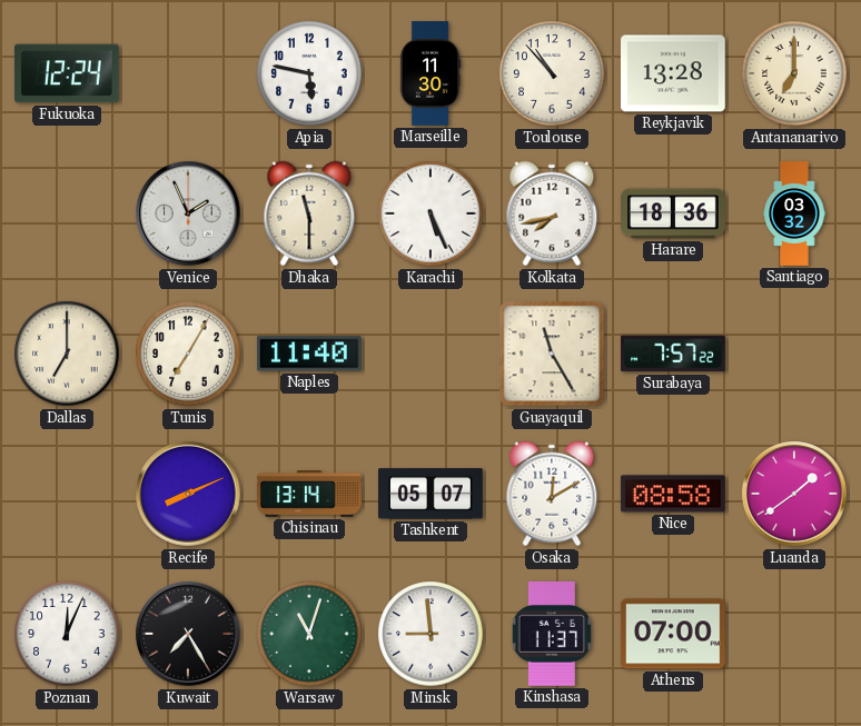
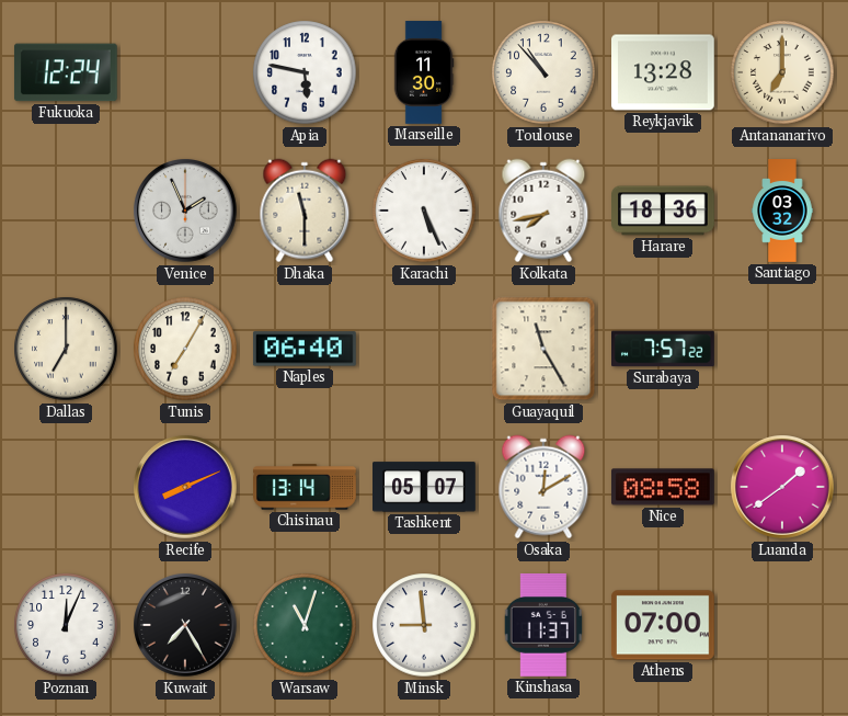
Naples: 11:40 -> 06:40
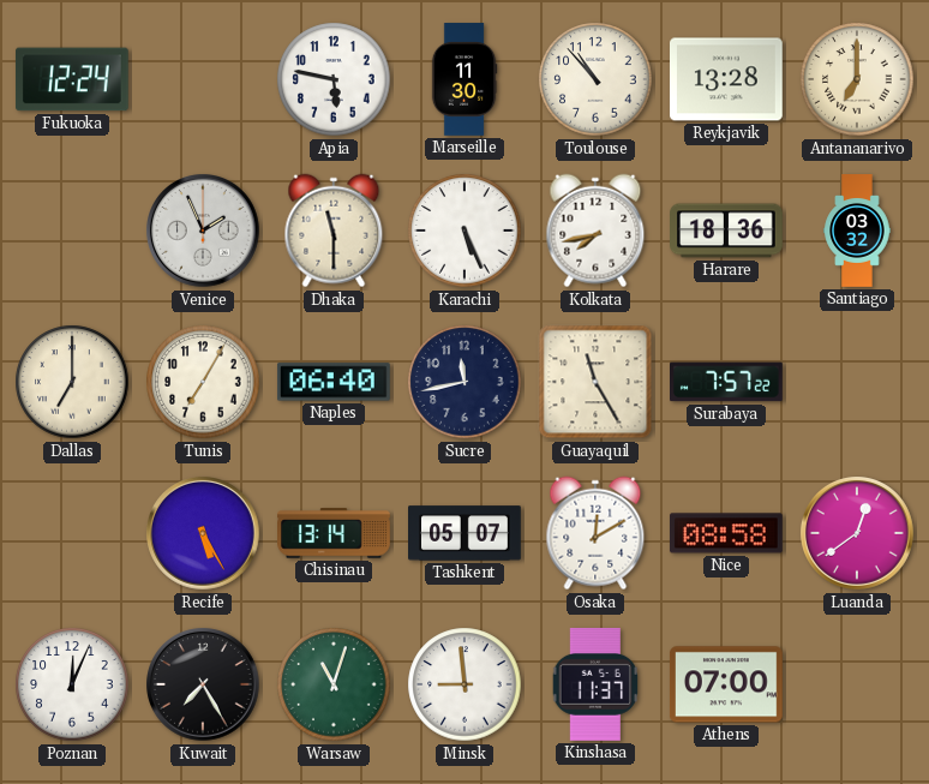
Sucre: none -> 11:43
Recife: 8:11 -> 5:25
Luanda: 1:39 -> 12:39
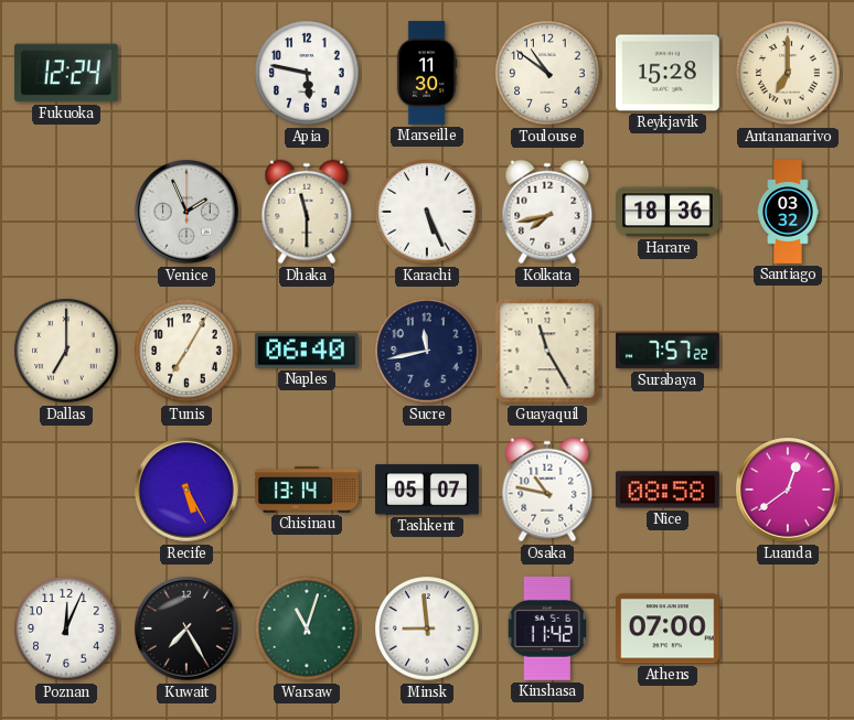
Toulouse: 10:53 -> 10:51
Reykjavik: 13:28 -> 15:28
Osaka: 12:10 -> 10:47
Kinshasa: 11:37 -> 11:42
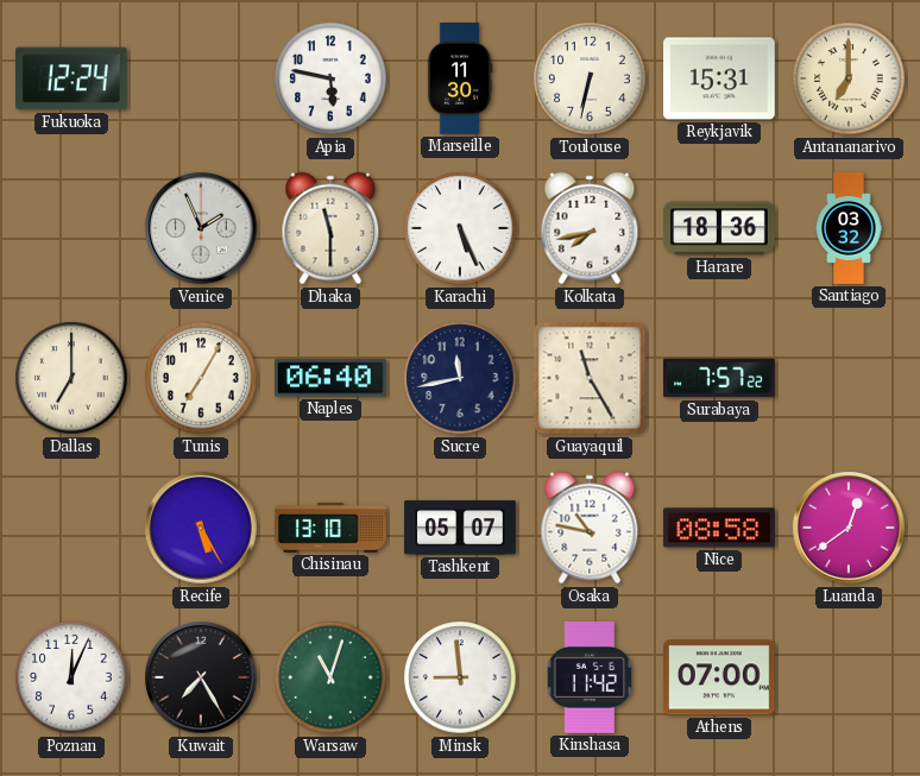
Toulouse: 10:51 -> 6:32
Reykjavik: 15:28 -> 15:31
Chisinau: 13:14 -> 13:10
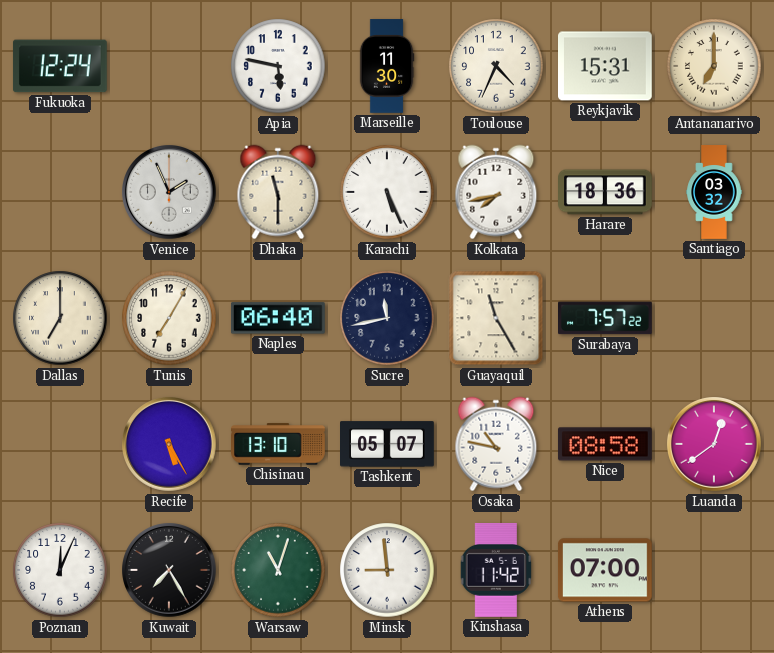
Toulouse: 6:32 -> 4:34
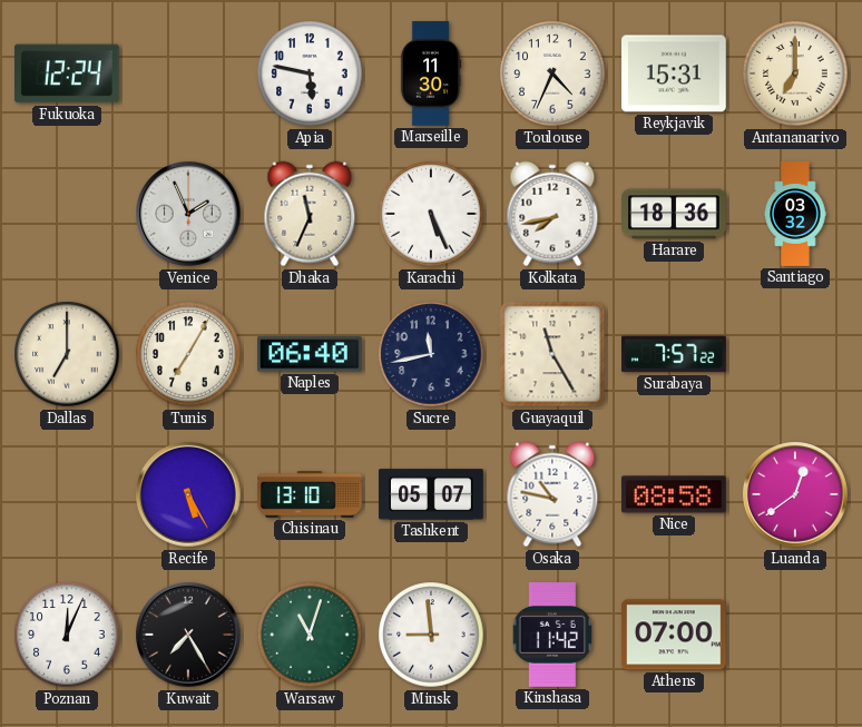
Dhaka: 11:30 -> 11:34
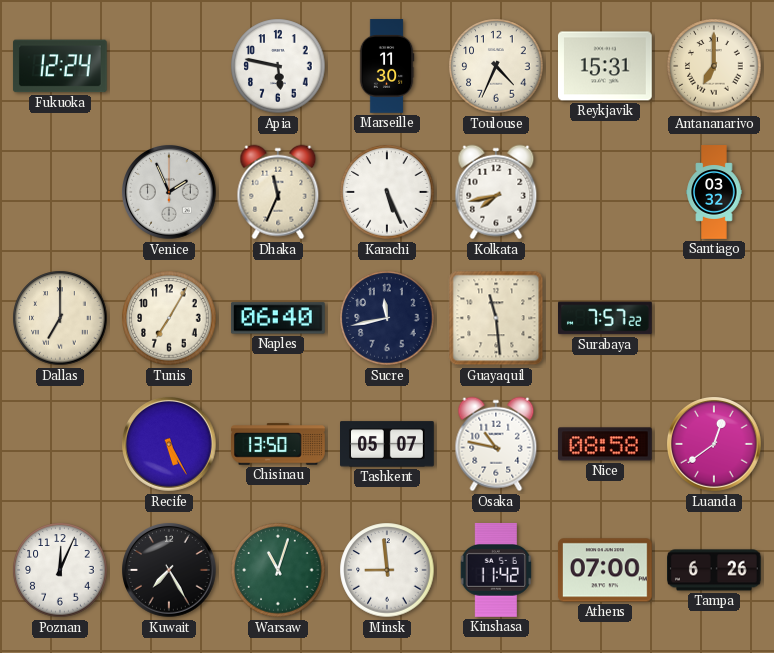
Harare: 18:36 -> none
Guayaquil: 11:25 -> 11:29
Chisinau: 13:10 -> 13:50
Tampa: none -> 6:26
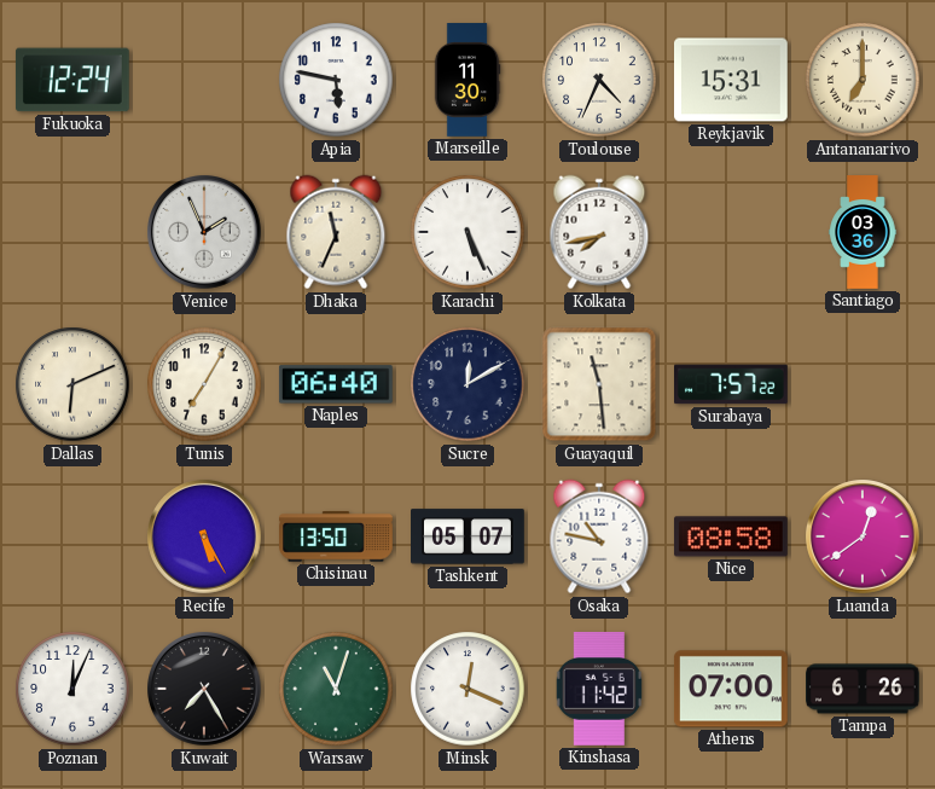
Santiago: 03:32 -> 03:36
Dallas: 7:00 -> 6:11
Sucre: 11:43 -> 12:10
Minsk: 8:59 -> 12:19
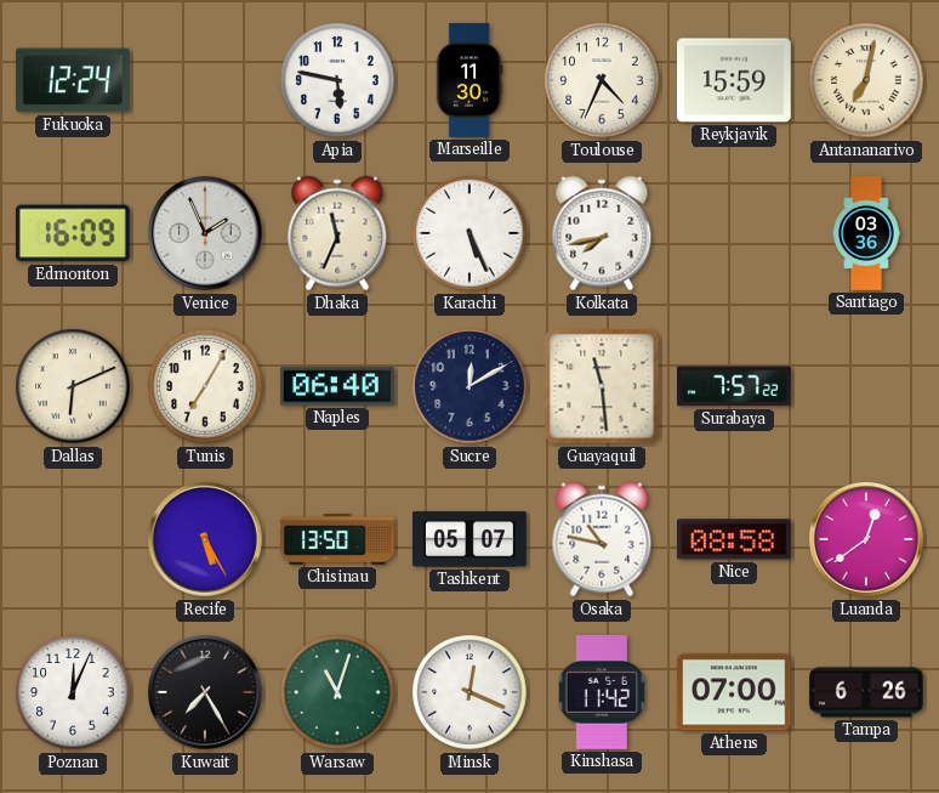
Reykjavik: 15:31 -> 15:59
Antananarivo: 7:00 -> 7:02
Edmonton: none -> 16:09
